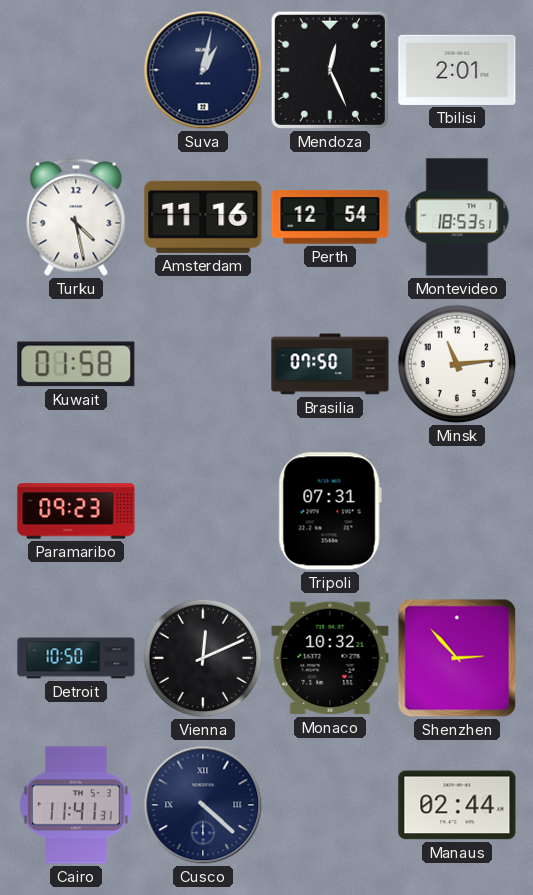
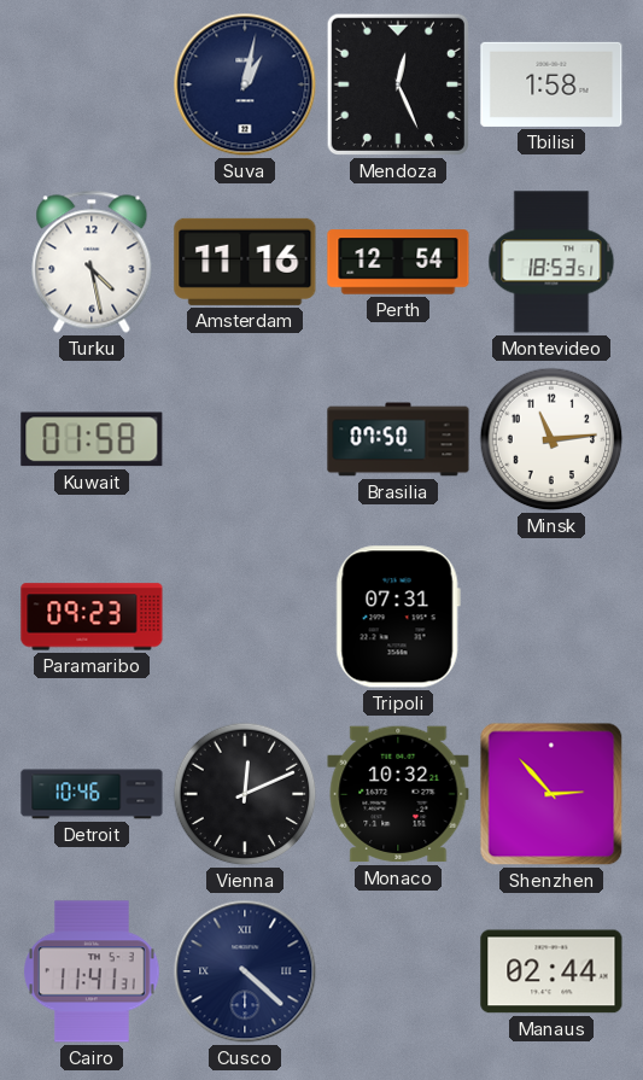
Tbilisi: 2:01 -> 1:58
Detroit: 10:50 -> 10:46
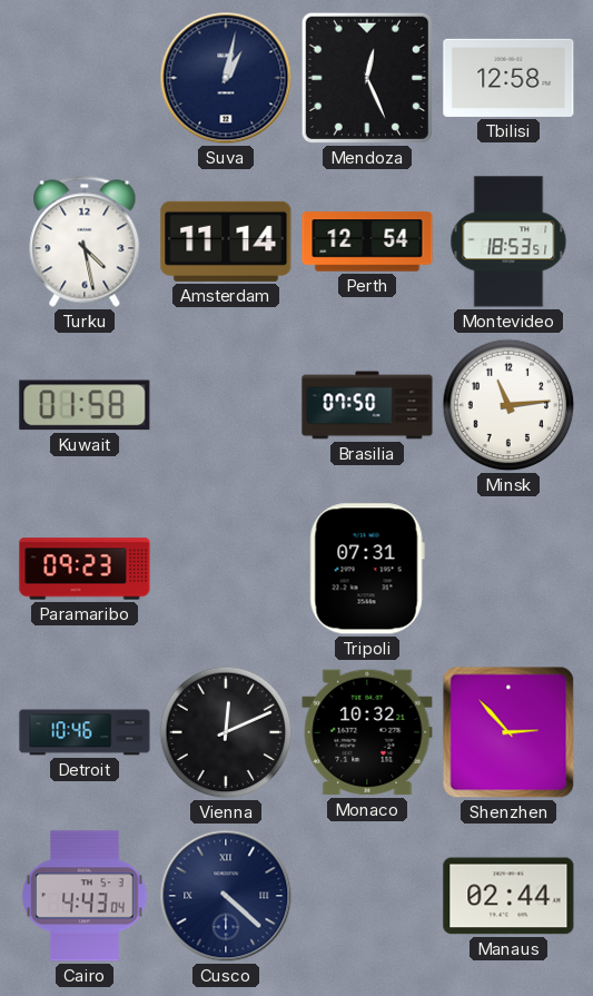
Tbilisi: 1:58 -> 12:58
Amsterdam: 11:16 -> 11:14
Cairo: 11:41 -> 4:43
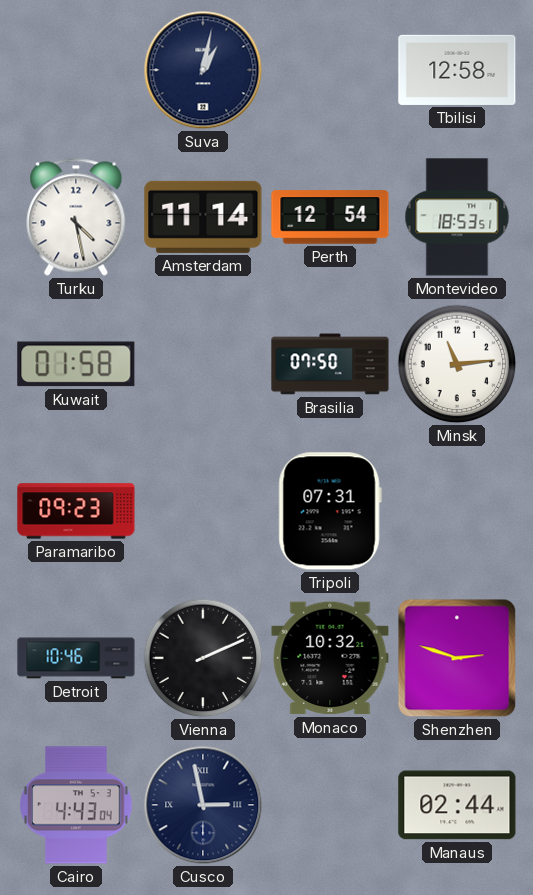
Mendoza: 12:26 -> none
Vienna: 12:11 -> 2:11
Shenzhen: 2:53 -> 2:48
Cusco: 4:22 -> 2:58
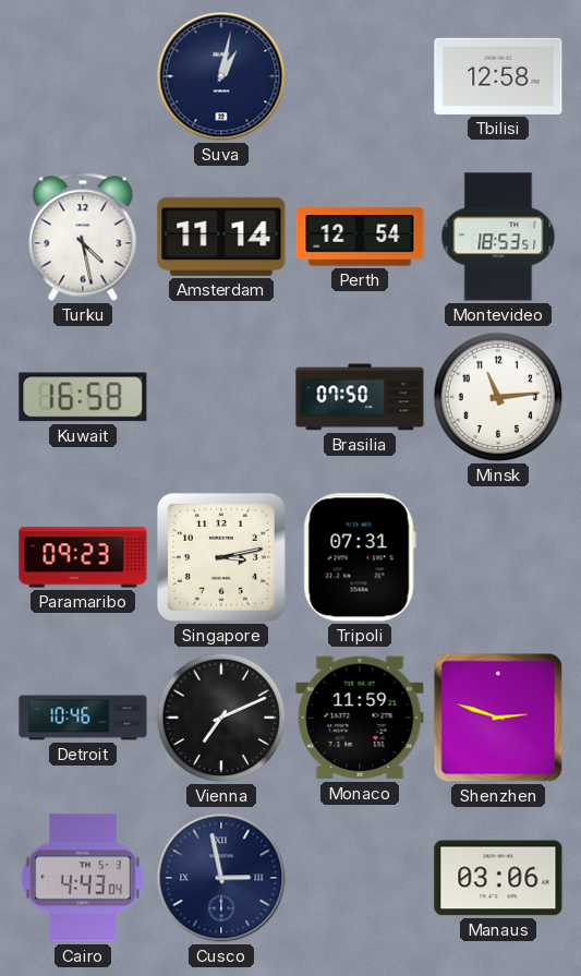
Kuwait: 01:58 -> 16:58
Singapore: none -> 3:13
Vienna: 2:11 -> 7:11
Monaco: 10:32 -> 11:59
Manaus: 02:44 -> 03:06
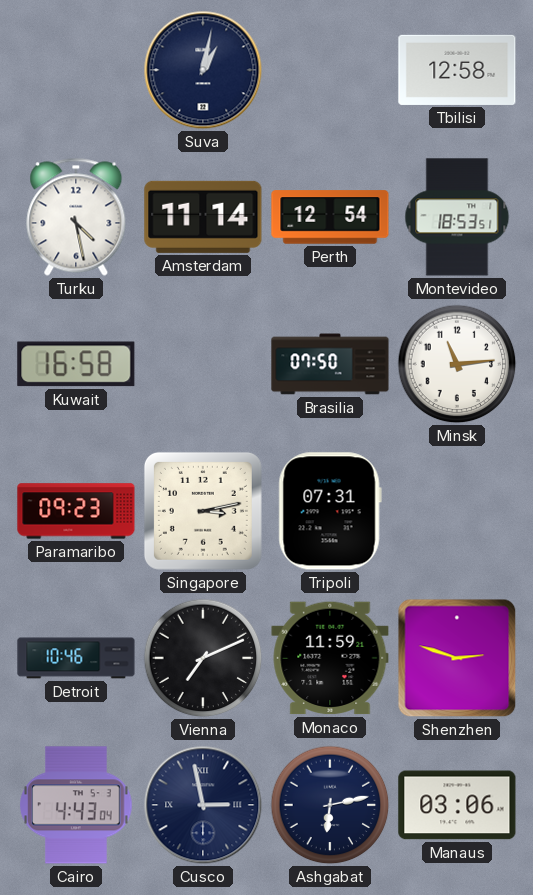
Ashgabat: none -> 6:13
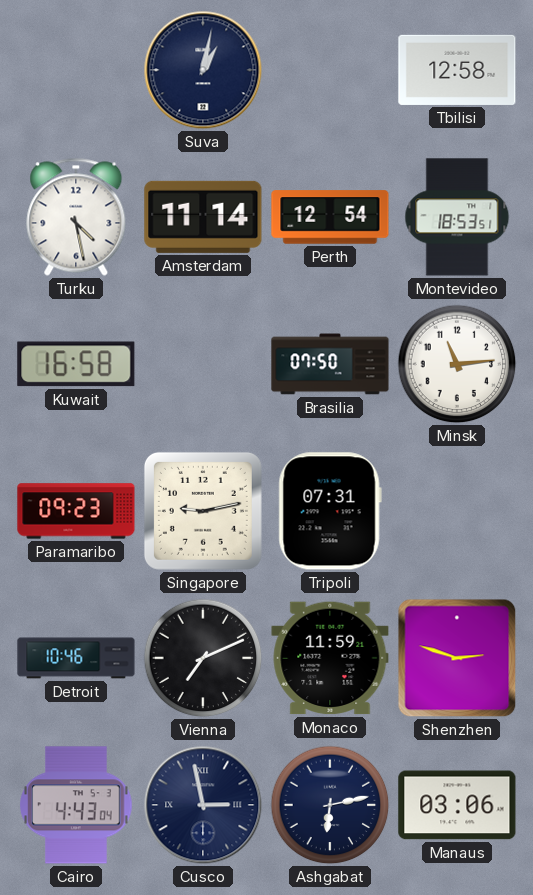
Singapore: 3:13 -> 9:13
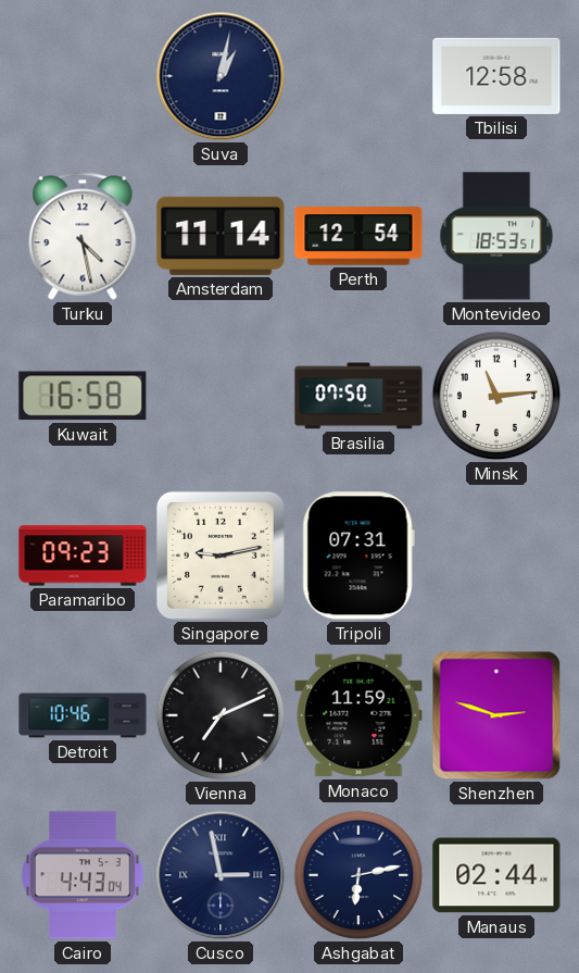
Manaus: 03:06 -> 02:44
